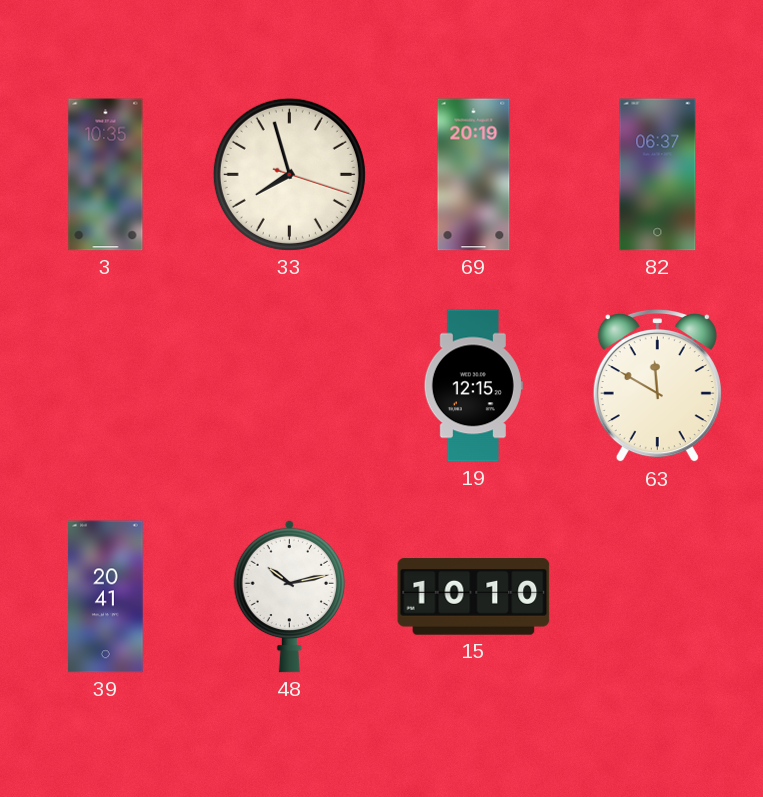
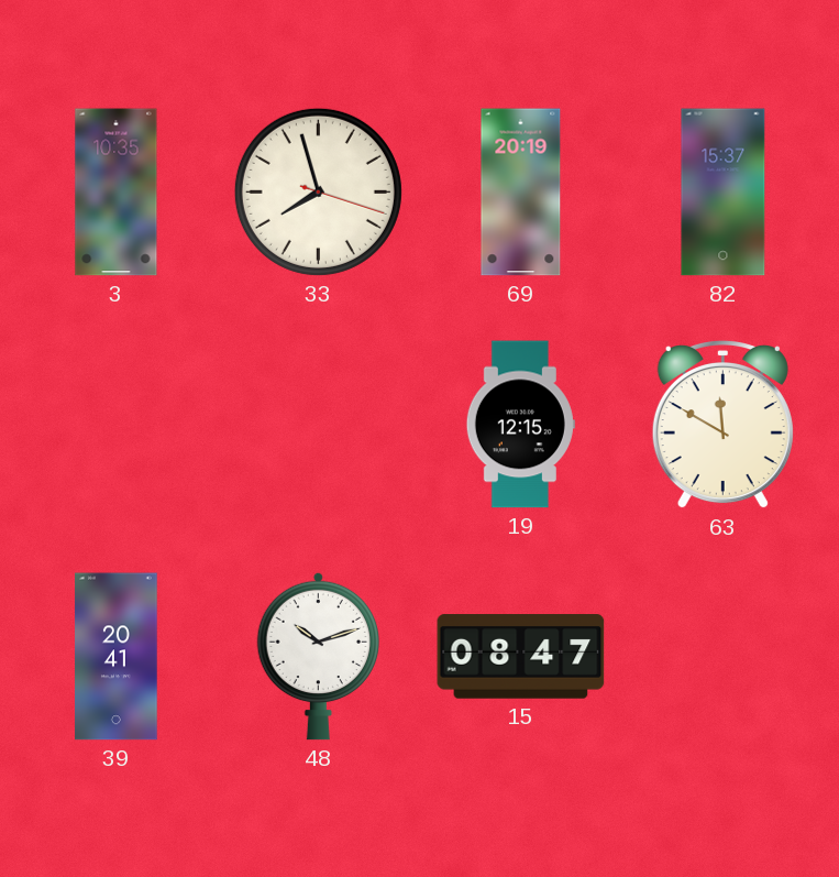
82: 06:37 -> 15:37
48: 10:13 -> 10:12
15: 10:10 -> 08:47
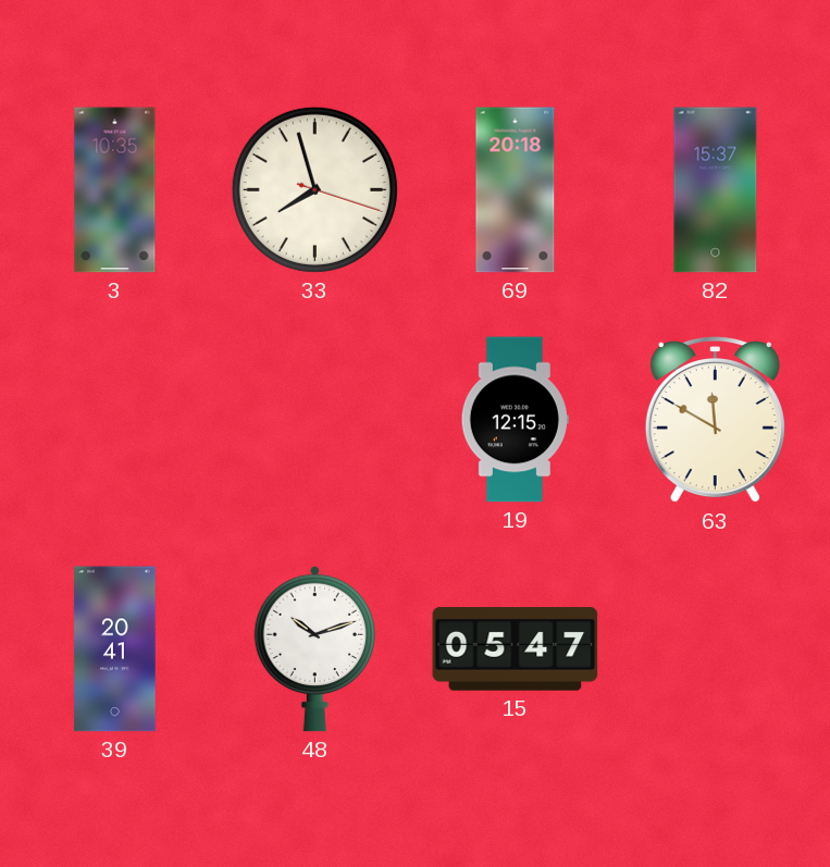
69: 20:19 -> 20:18
15: 08:47 -> 05:47
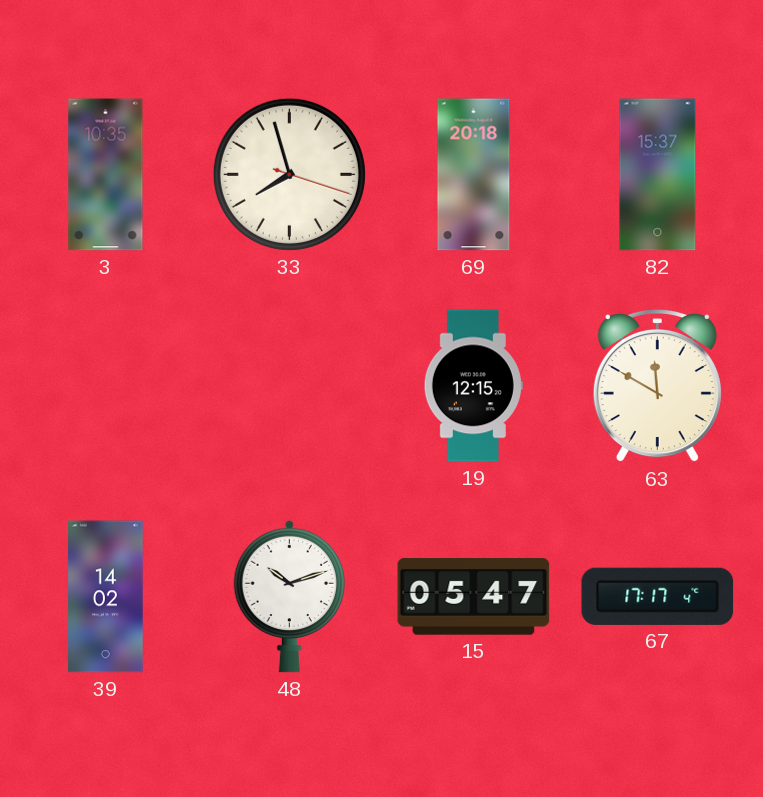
39: 20:41 -> 14:02
67: none -> 17:17
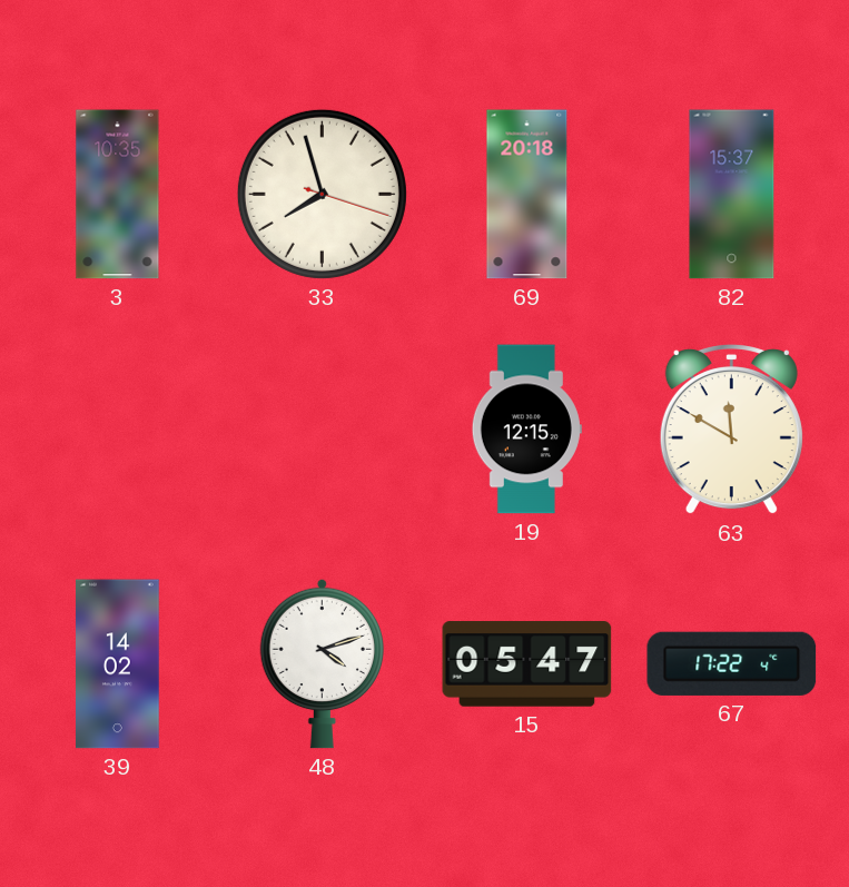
48: 10:12 -> 4:12
67: 17:17 -> 17:22
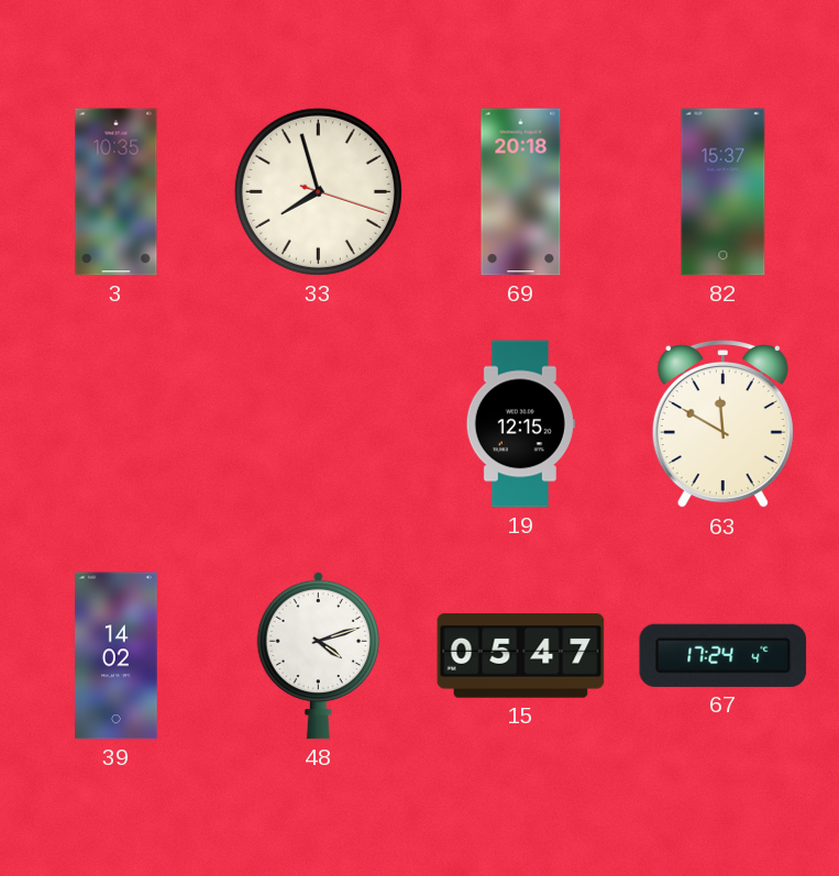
67: 17:22 -> 17:24
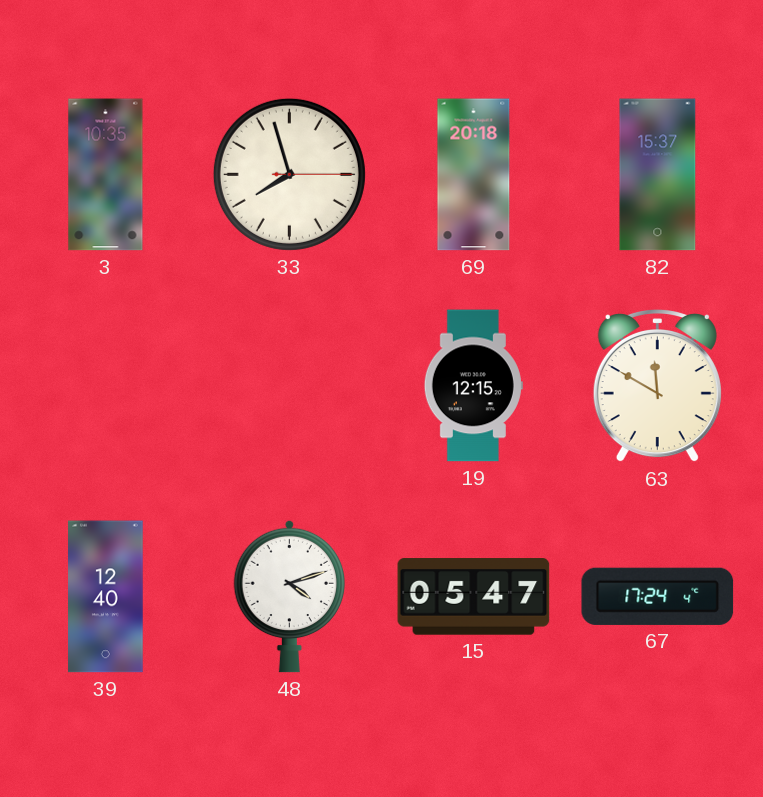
33: 7:57:18 -> 7:57:15
39: 14:02 -> 12:40
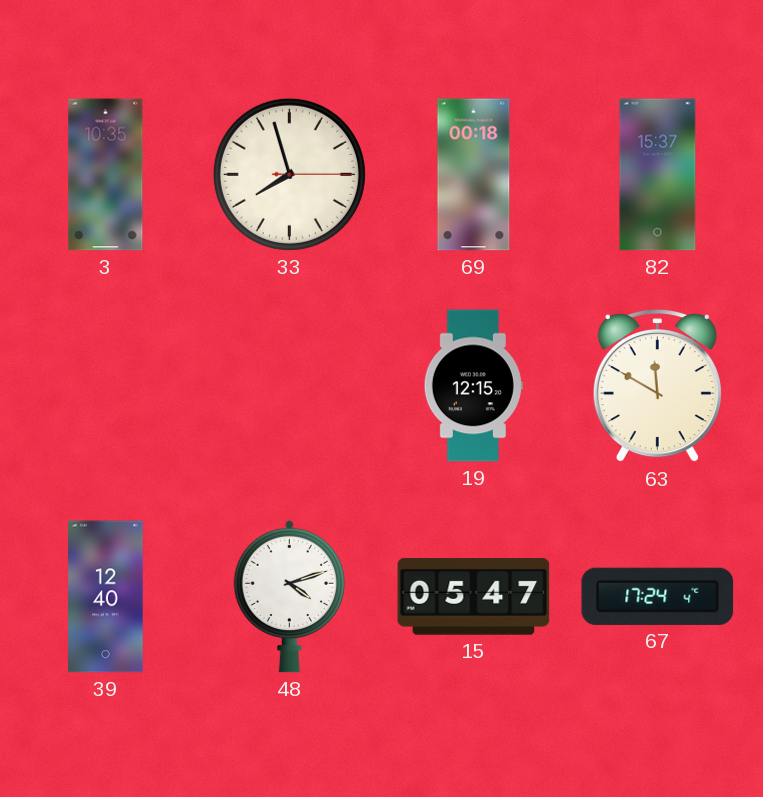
69: 20:18 -> 00:18
